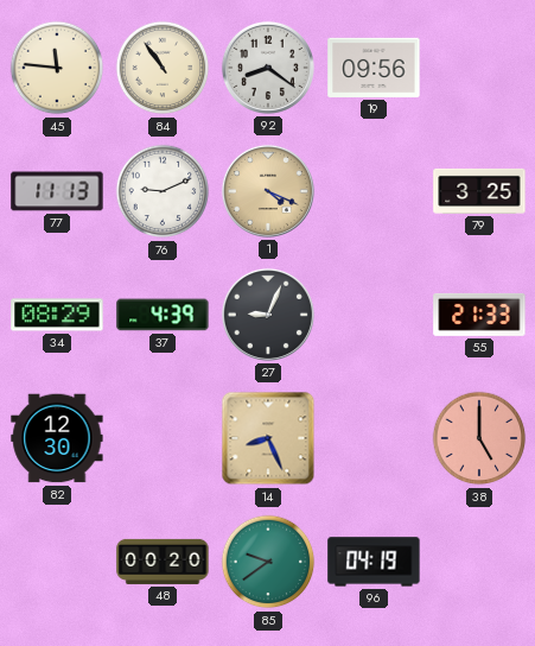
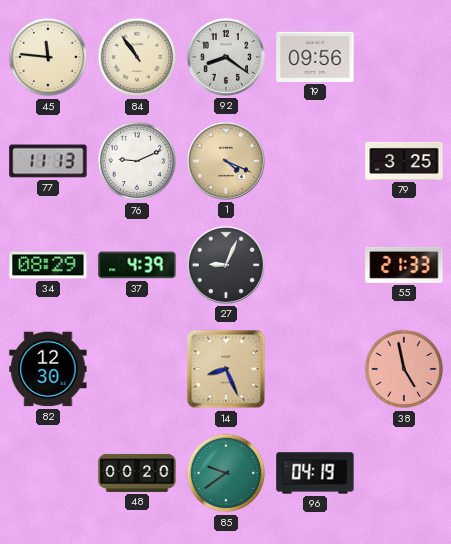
38: 5:00 -> 4:58
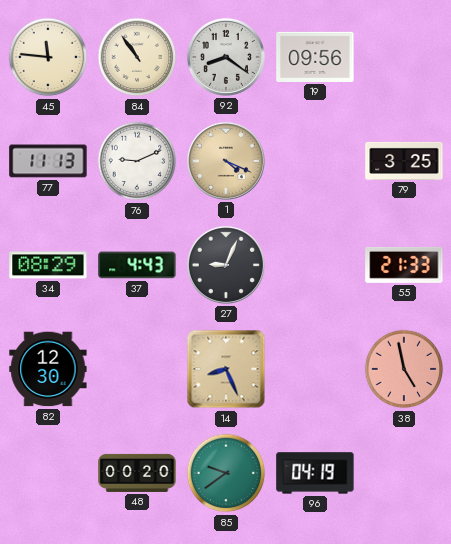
37: 4:39 -> 4:43
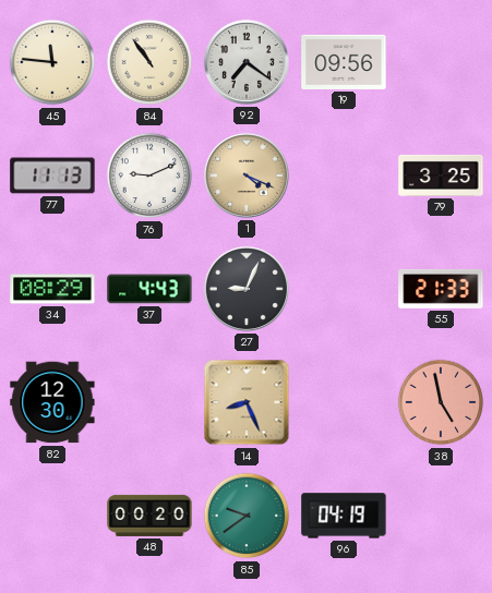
92: 8:21 -> 7:21
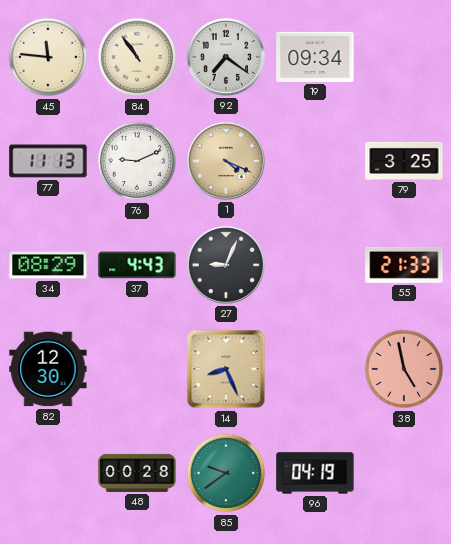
19: 09:56 -> 09:34
48: 00:20 -> 00:28
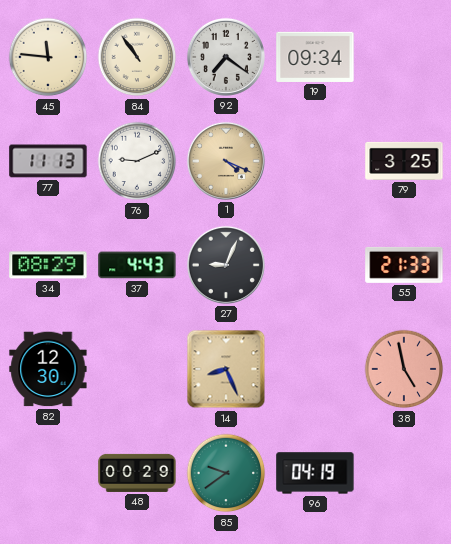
48: 00:28 -> 00:29
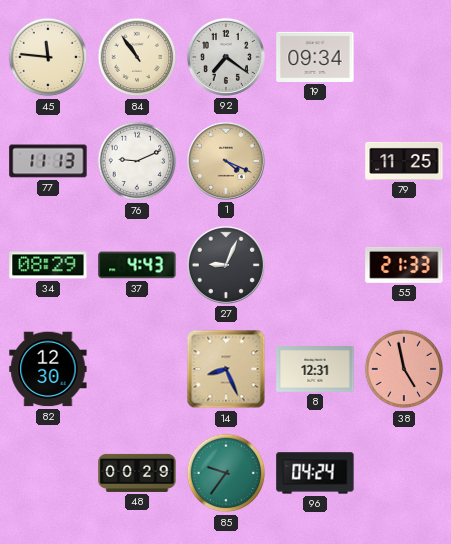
79: 3:25 -> 11:25
8: none -> 12:31
85: 9:39 -> 9:36
96: 04:19 -> 04:24
